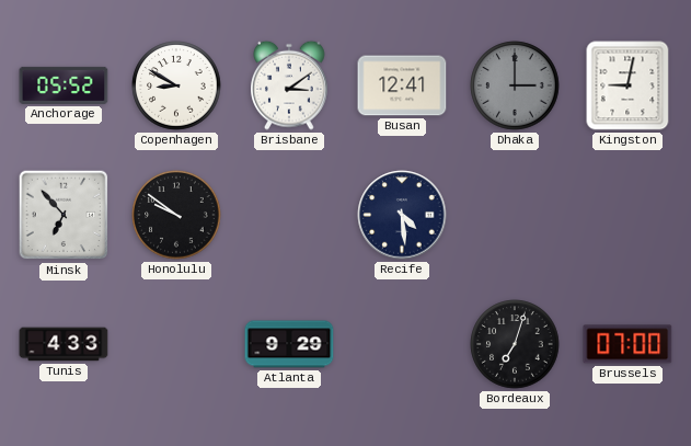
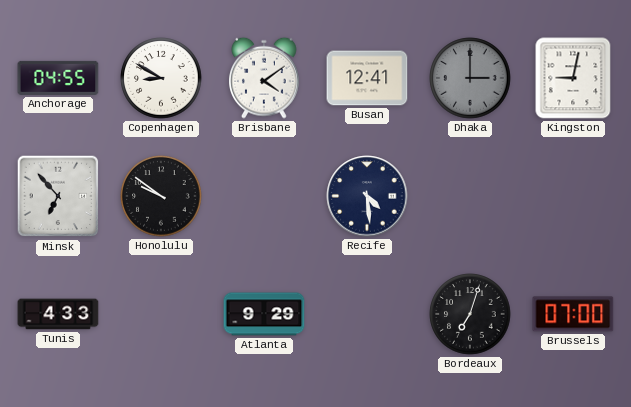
Anchorage: 05:52 -> 04:55
Brisbane: 3:09 -> 4:09
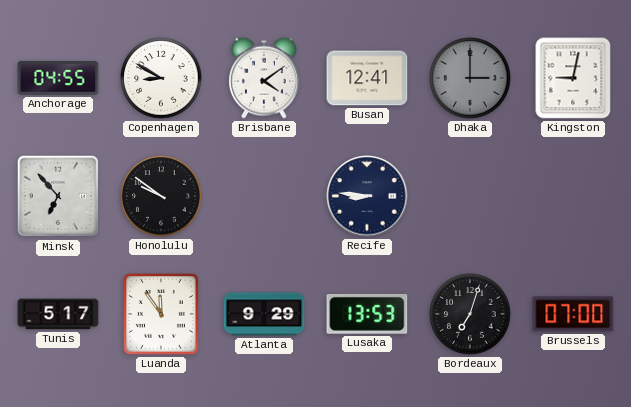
Recife: 4:29 -> 8:46
Tunis: 4:33 -> 5:17
Luanda: none -> 11:54
Lusaka: none -> 13:53
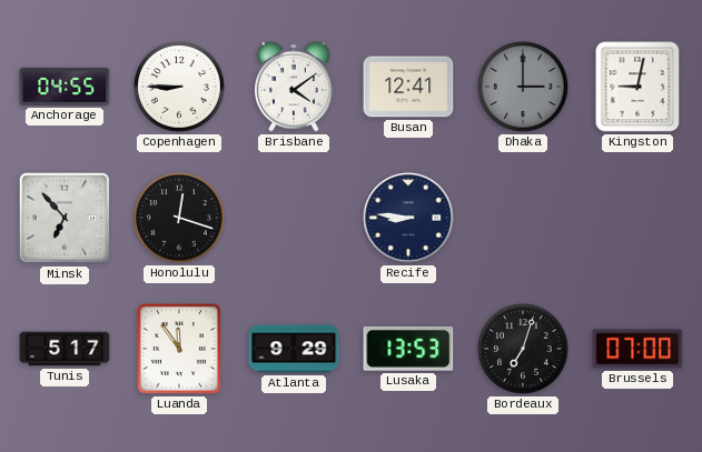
Copenhagen: 8:50 -> 8:45
Honolulu: 9:51 -> 12:18
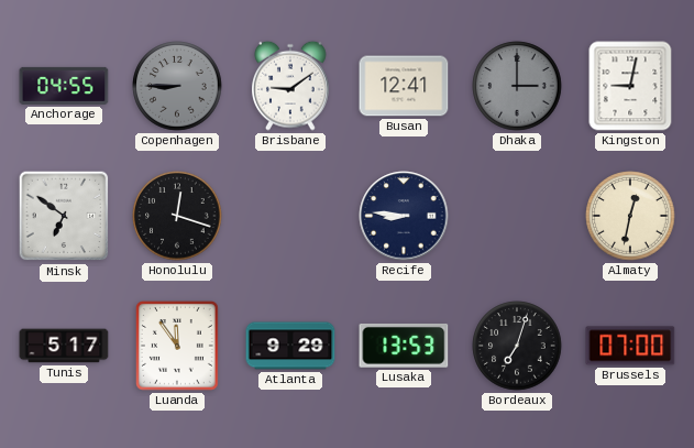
Copenhagen dial: white -> grey
Brisbane: 4:09 -> 9:09
Minsk: 6:53 -> 6:51
Almaty: none -> 12:32
